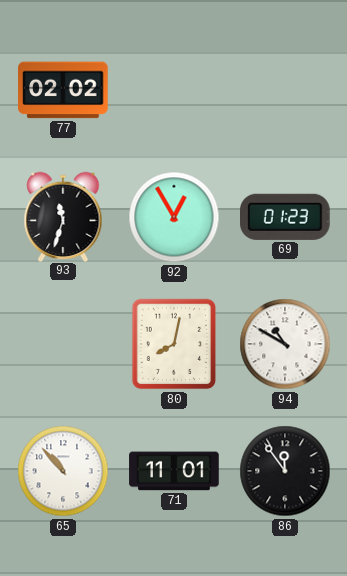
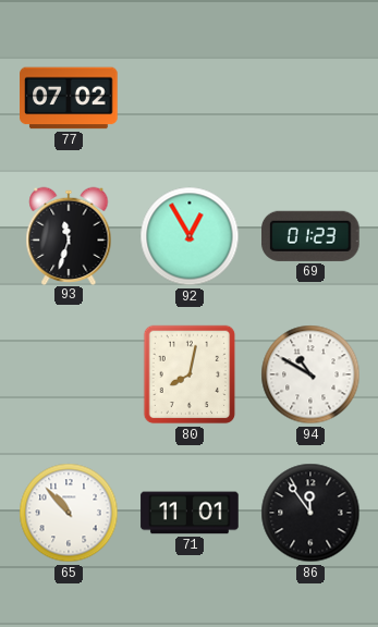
77: 02:02 -> 07:02
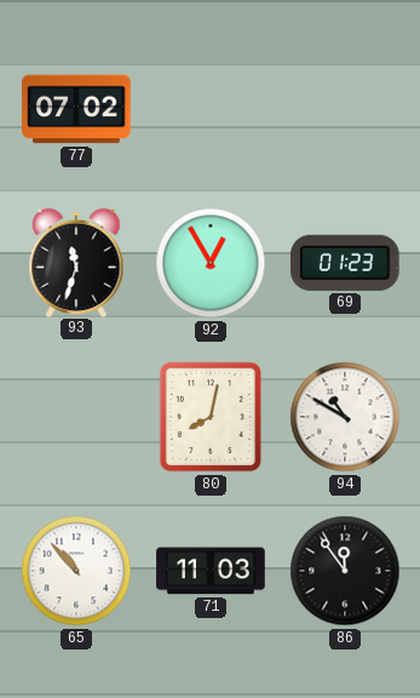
71: 11:01 -> 11:03
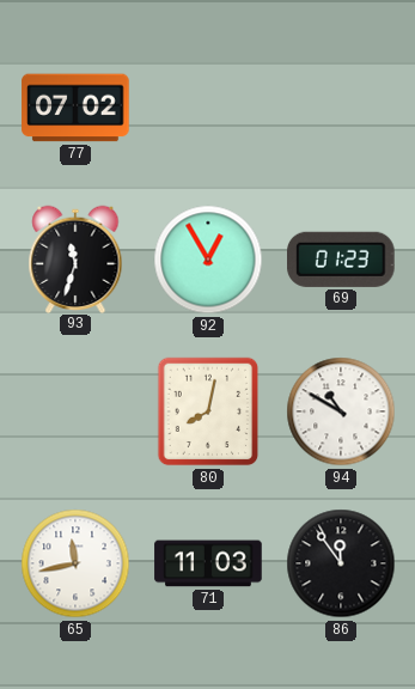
65: 10:53 -> 11:43
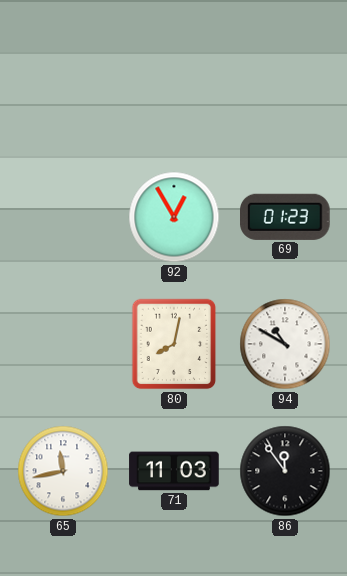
77: 07:02 -> none
93: 11:33 -> none
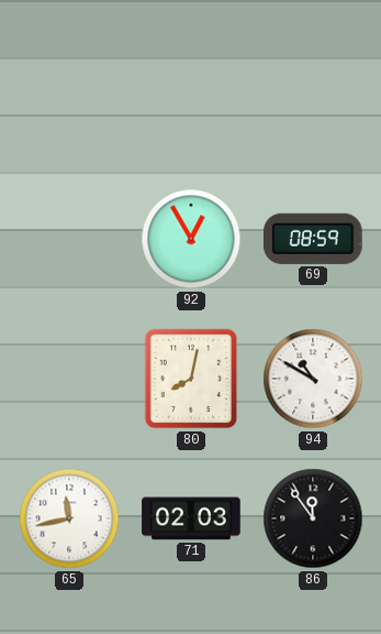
69: 01:23 -> 08:59
71: 11:03 -> 02:03
